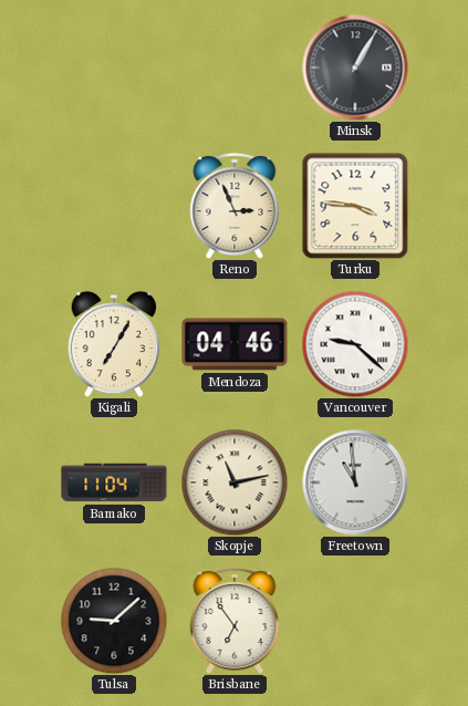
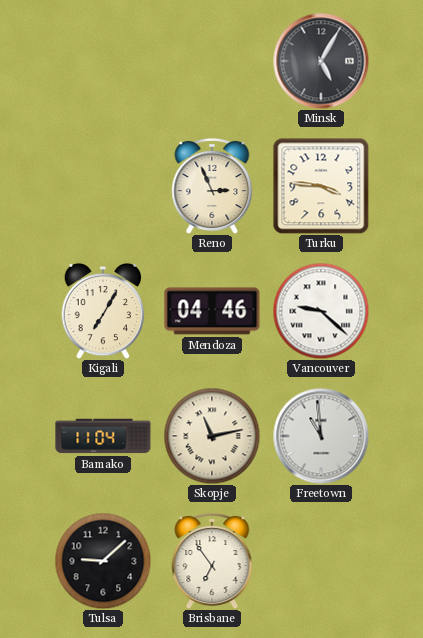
Minsk: 1:05 -> 5:05
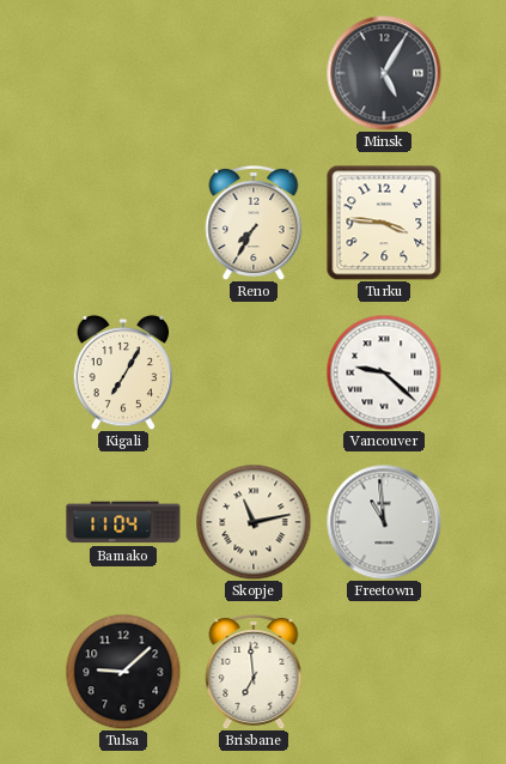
Reno: 2:56 -> 7:35
Mendoza: 04:46 -> none
Brisbane: 6:54 -> 6:59
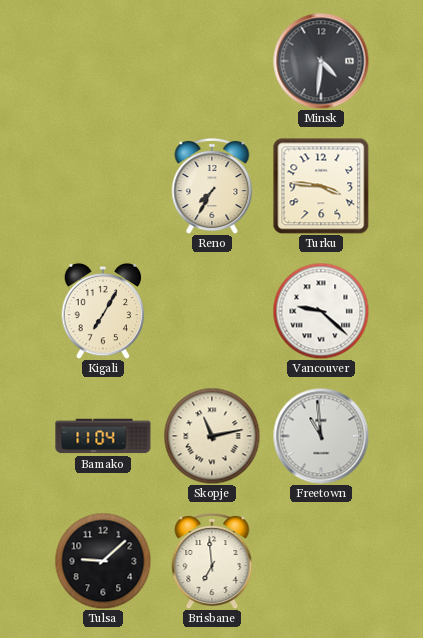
Minsk: 5:05 -> 4:31
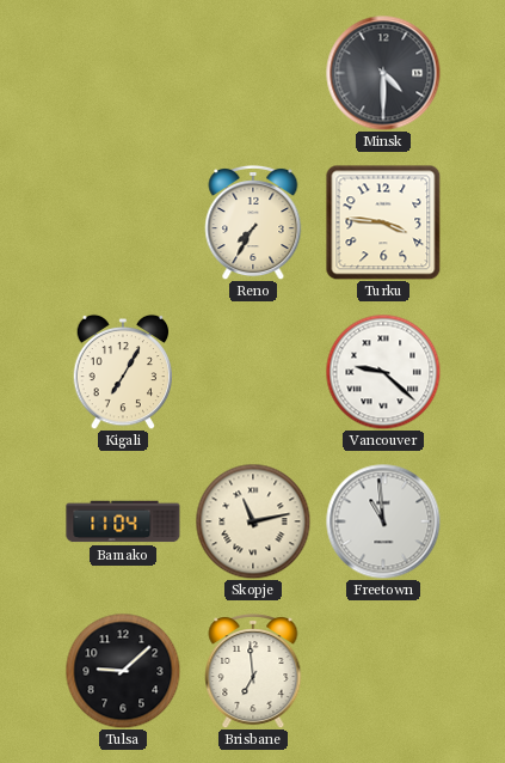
Minsk: 4:31 -> 4:30
